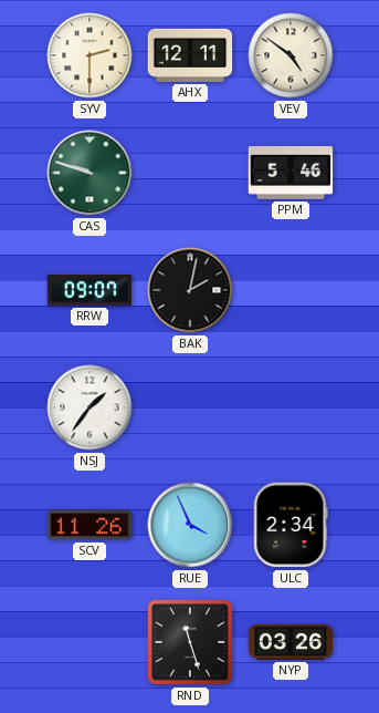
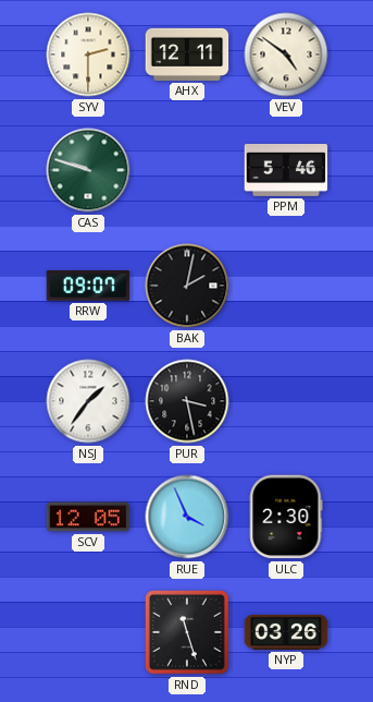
PUR: none -> 3:28
SCV: 11:26 -> 12:05
ULC: 2:34 -> 2:30
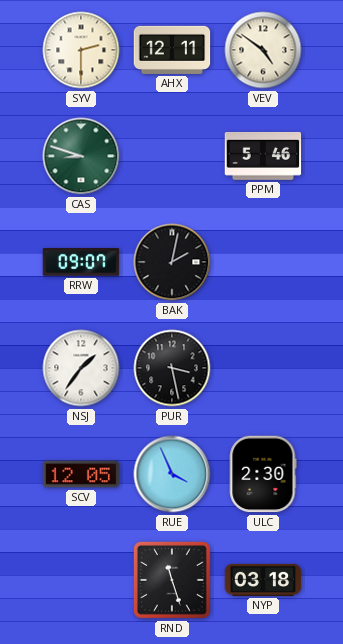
CAS: 9:48 -> 8:48
NYP: 03:26 -> 03:18
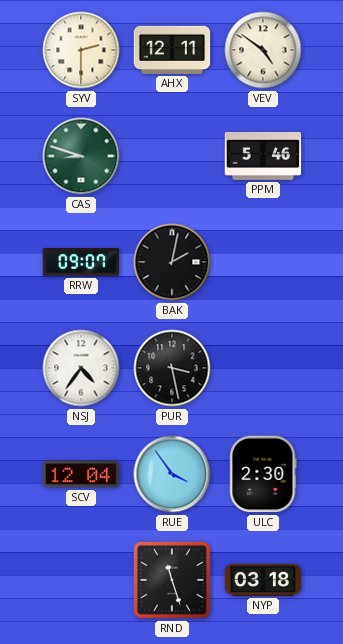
NSJ: 1:36 -> 4:36
SCV: 12:05 -> 12:04
RUE: 3:56 -> 3:54
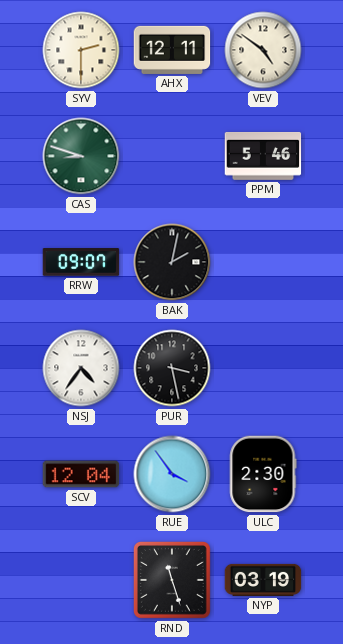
NYP: 03:18 -> 03:19
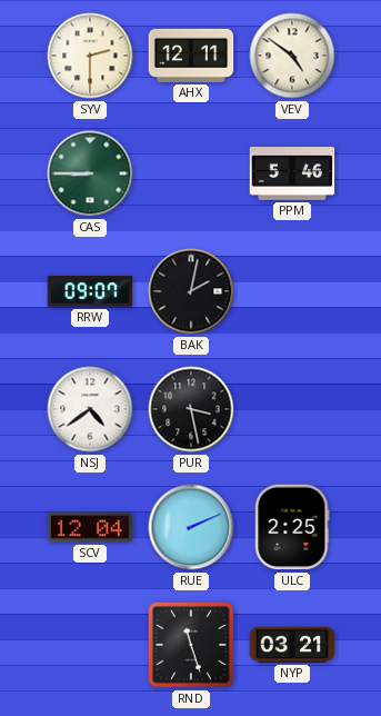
CAS: 8:48 -> 8:45
NSJ: 4:36 -> 4:39
RUE: 3:54 -> 2:11
ULC: 2:30 -> 2:25
NYP: 03:19 -> 03:21
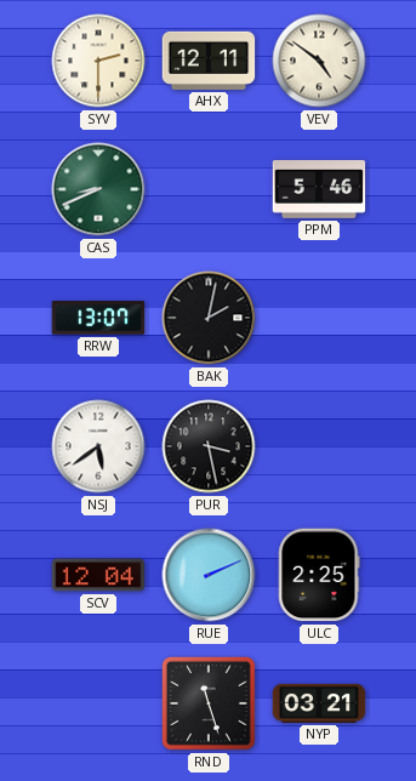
CAS: 8:45 -> 8:41
RRW: 09:07 -> 13:07
NSJ: 4:39 -> 5:39
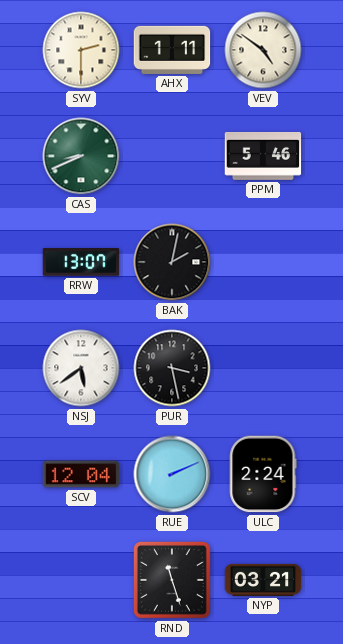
AHX: 12:11 -> 1:11
ULC: 2:25 -> 2:24
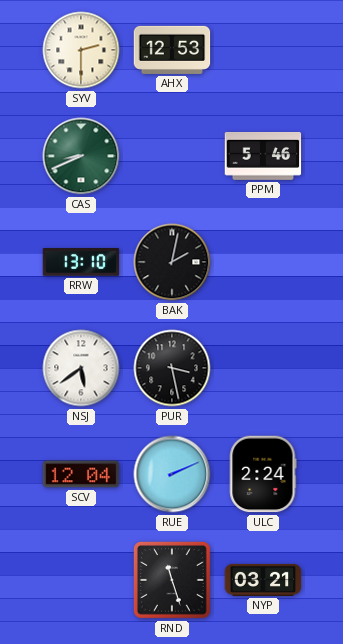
AHX: 1:11 -> 12:53
VEV: 4:51 -> none
RRW: 13:07 -> 13:10
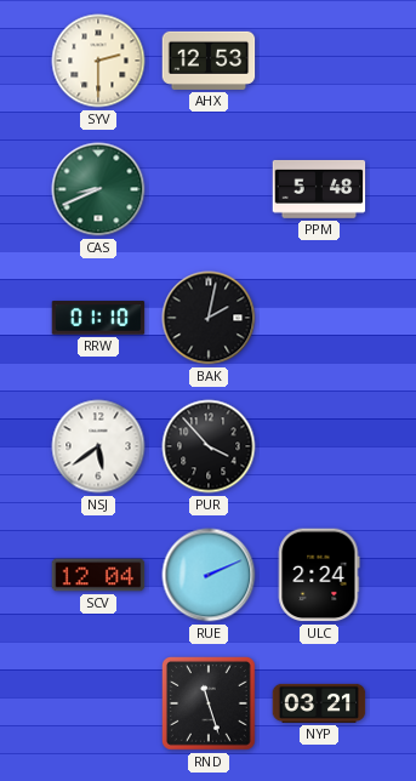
PPM: 5:46 -> 5:48
RRW: 13:10 -> 01:10
PUR: 3:28 -> 3:53
